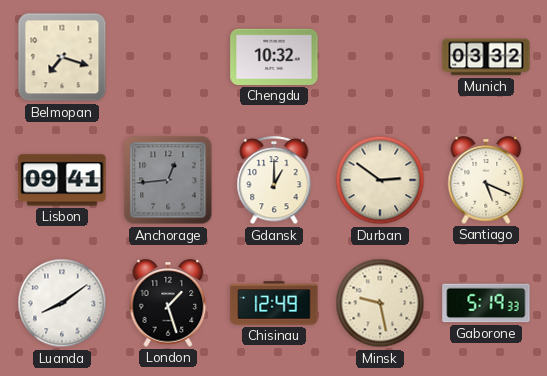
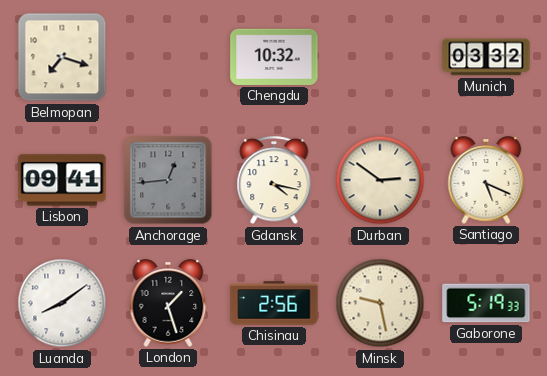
Gdansk: 1:00 -> 4:17
Chisinau: 12:49 -> 2:56
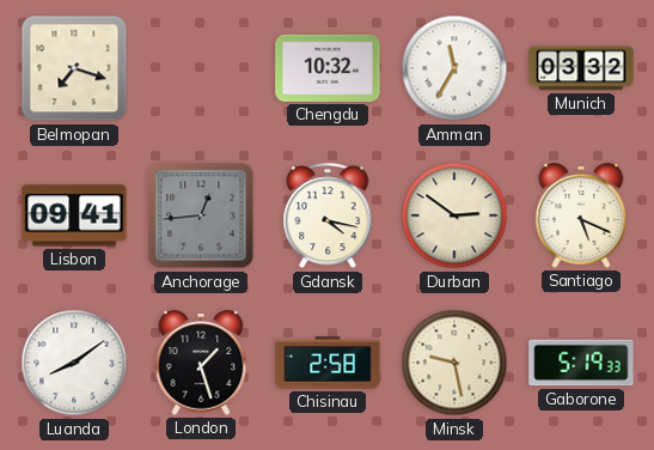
Amman: none -> 11:35
Chisinau: 2:56 -> 2:58
